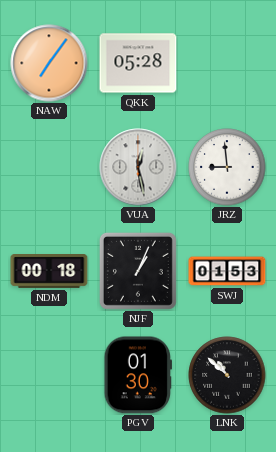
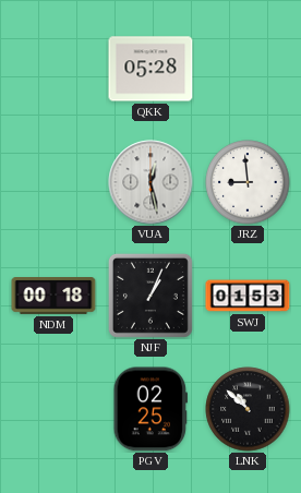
NAW: 7:06 -> none
PGV: 01:30 -> 02:25
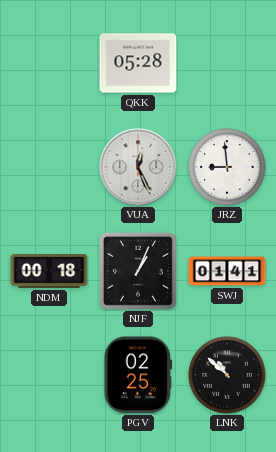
VUA: 12:28 -> 12:26
SWJ: 01:53 -> 01:41
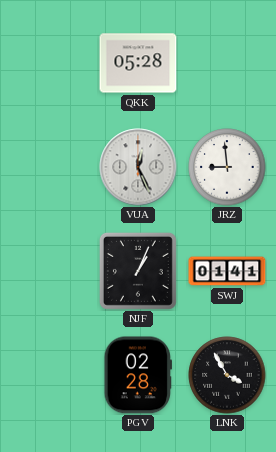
NDM: 00:18 -> none
PGV: 02:25 -> 02:28
LNK: 10:52 -> 3:55
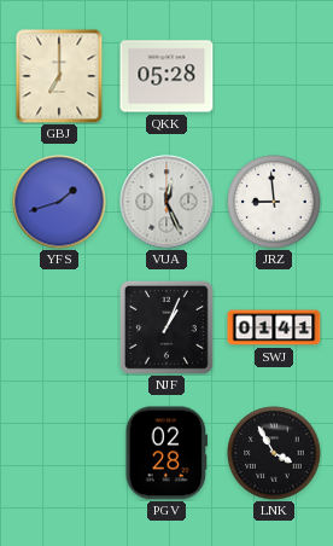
GBJ: none -> 7:00
YFS: none -> 1:42
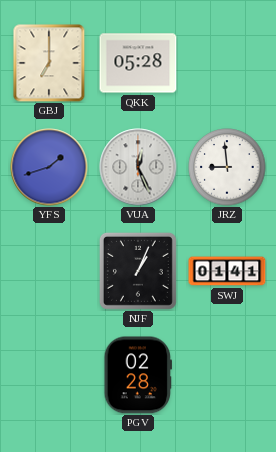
LNK: 3:55 -> none
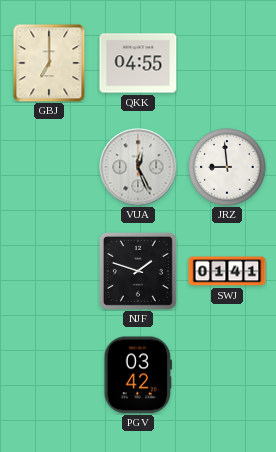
QKK: 05:28 -> 04:55
YFS: 1:42 -> none
NJF: 1:04 -> 1:48
PGV: 02:28 -> 03:42
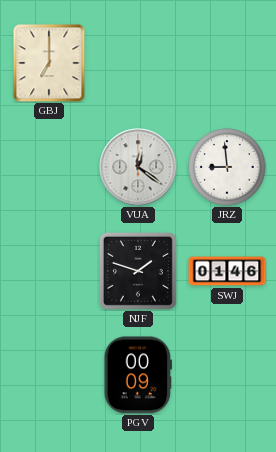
QKK: 04:55 -> none
VUA: 12:26 -> 12:21
SWJ: 01:41 -> 01:46
PGV: 03:42 -> 00:09
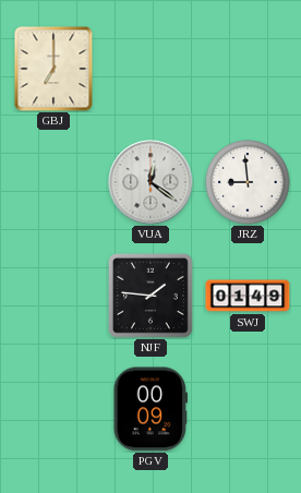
NJF: 1:48 -> 1:46
SWJ: 01:46 -> 01:49
